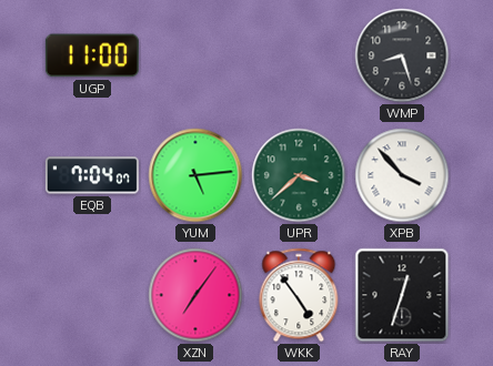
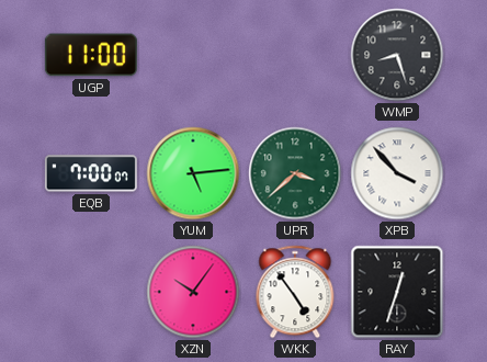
EQB: 7:04 -> 7:00
XZN: 7:06 -> 10:06
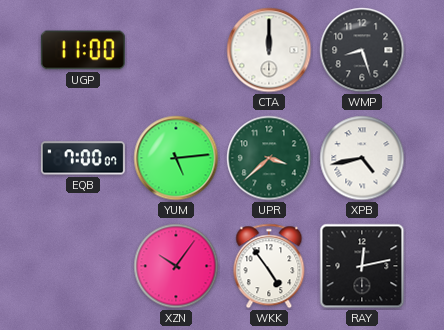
CTA: none -> 12:00
XPB: 3:53 -> 4:43
RAY: 12:33 -> 12:13
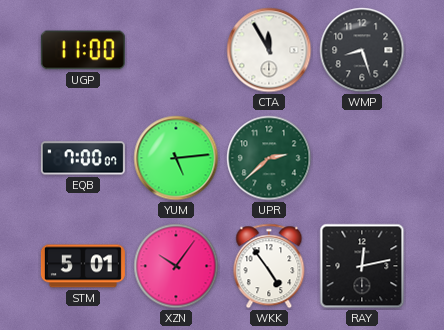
CTA: 12:00 -> 11:55
UPR: 3:38 -> 2:38
XPB: 4:43 -> none
STM: none -> 5:01
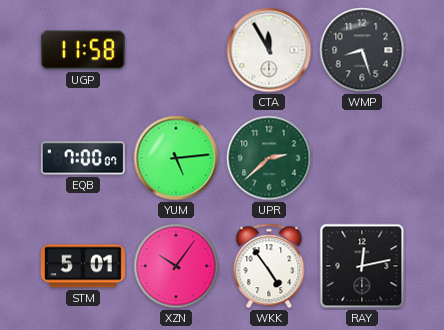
UGP: 11:00 -> 11:58
